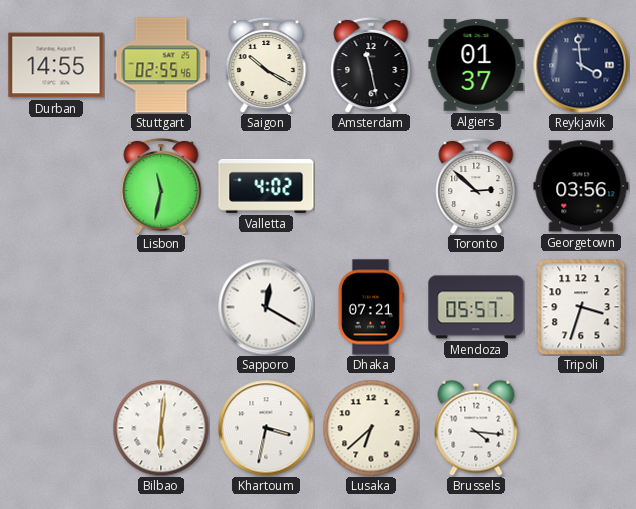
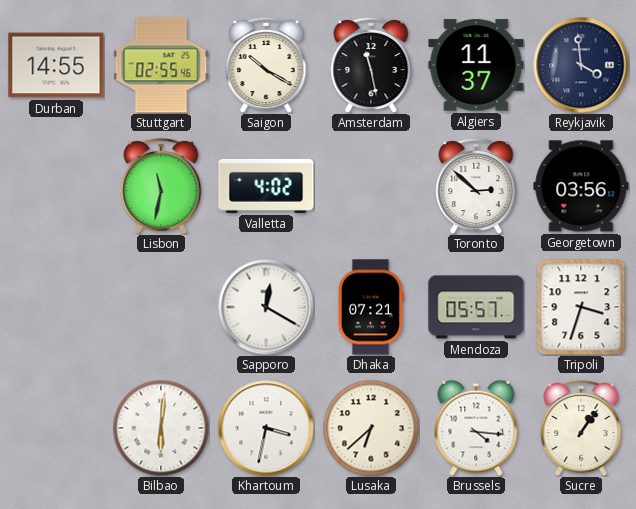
Algiers: 01:37 -> 11:37
Sucre: none -> 1:06
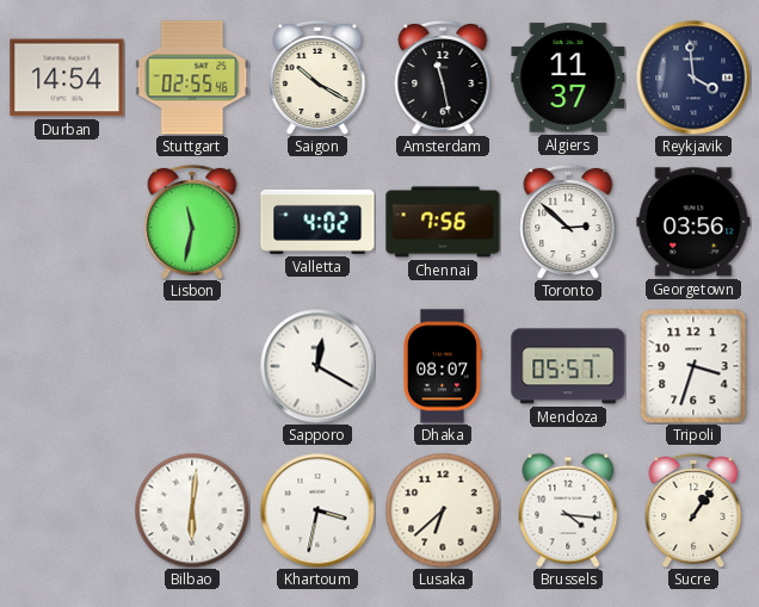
Durban: 14:55 -> 14:54
Chennai: none -> 7:56
Dhaka: 07:21 -> 08:07
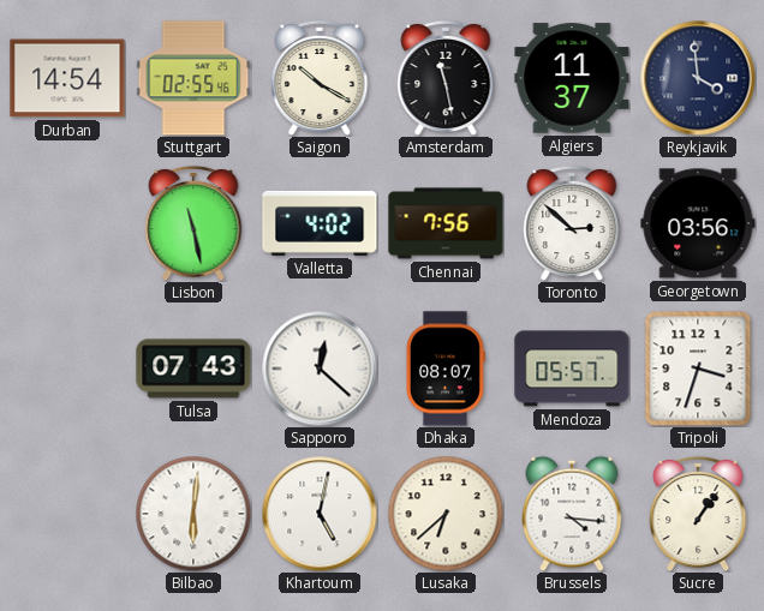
Lisbon: 11:32 -> 11:28
Tulsa: none -> 07:43
Sapporo: 12:20 -> 12:22
Khartoum: 3:32 -> 5:02
